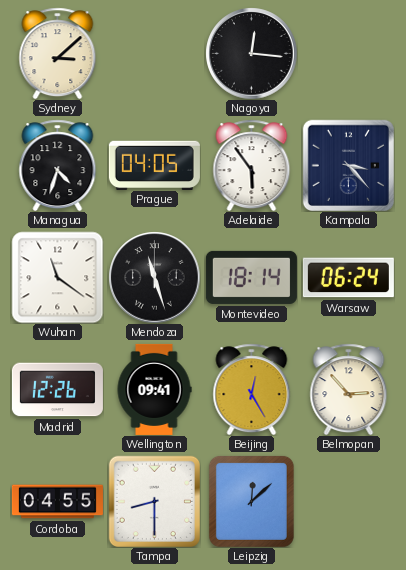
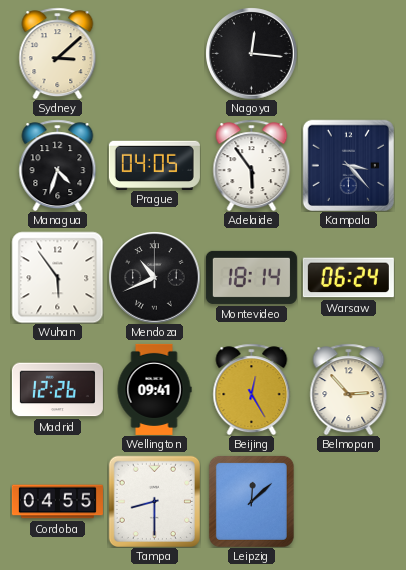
Wuhan: 11:21 -> 5:54
Mendoza: 11:27 -> 10:41
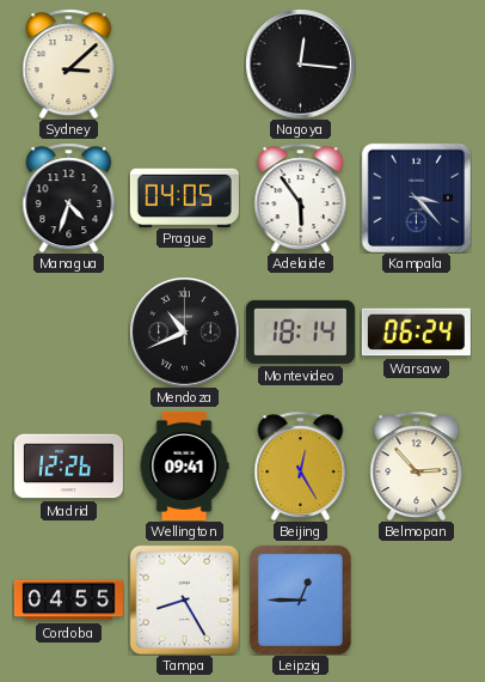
Wuhan: 5:54 -> none
Tampa: 8:30 -> 8:25
Leipzig: 12:08 -> 12:45
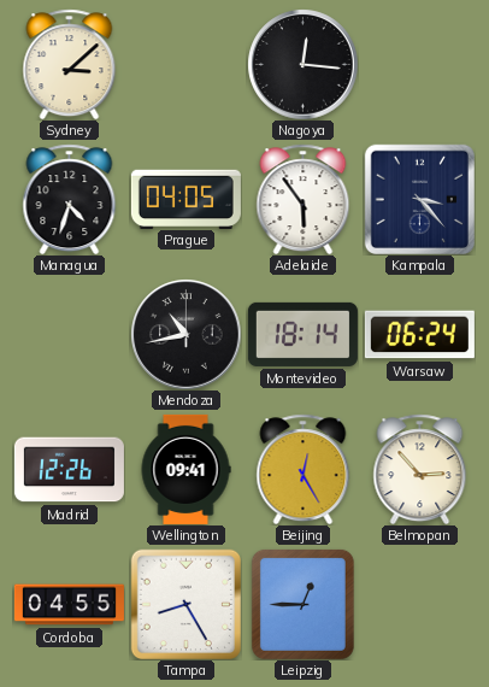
Mendoza: 10:41 -> 10:43
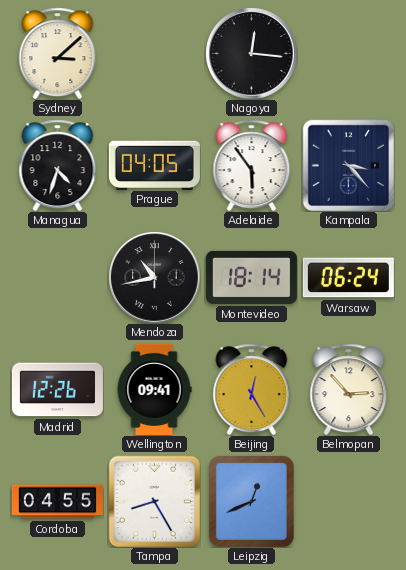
Leipzig: 12:45 -> 12:41
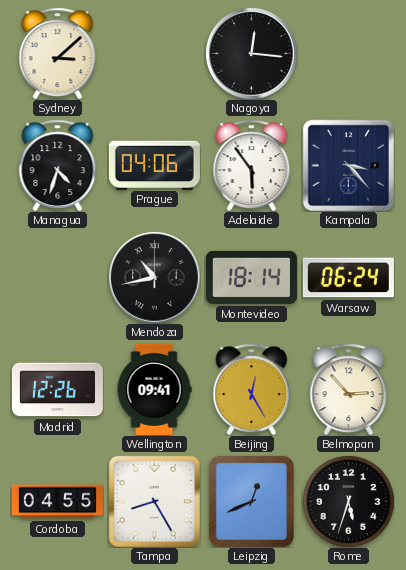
Prague: 04:05 -> 04:06
Rome: none -> 5:33
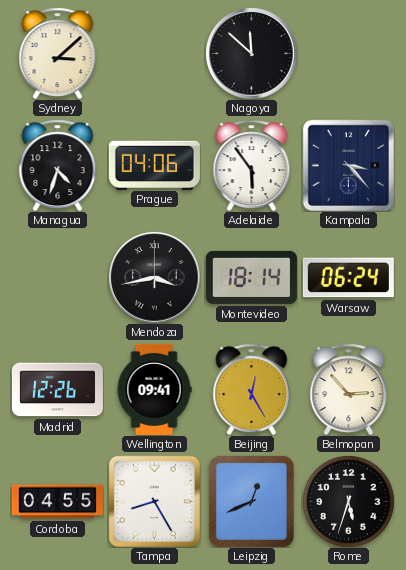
Nagoya: 12:16 -> 11:52
Mendoza: 10:43 -> 3:43
